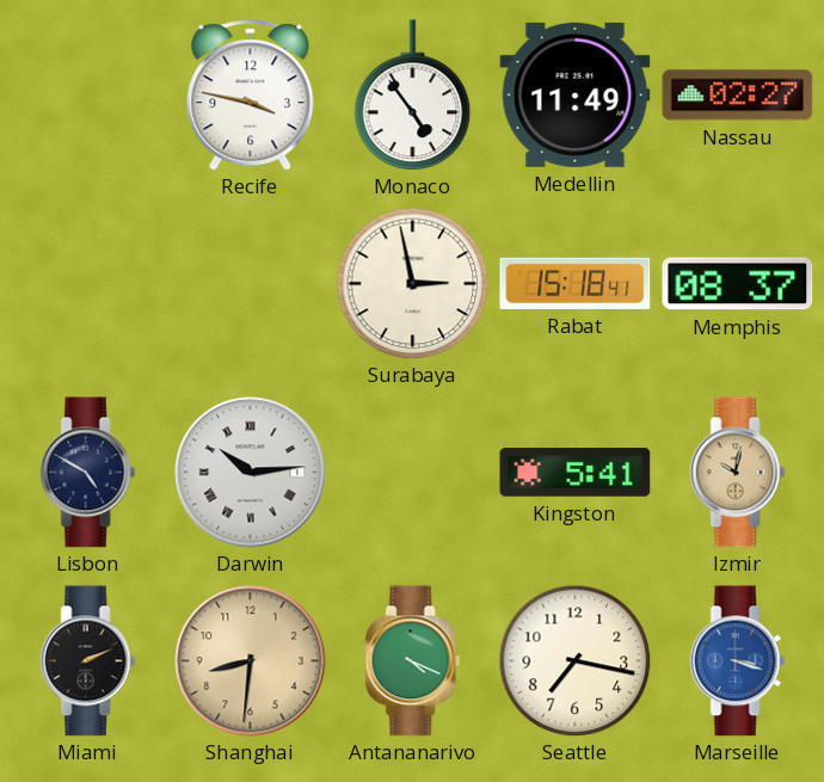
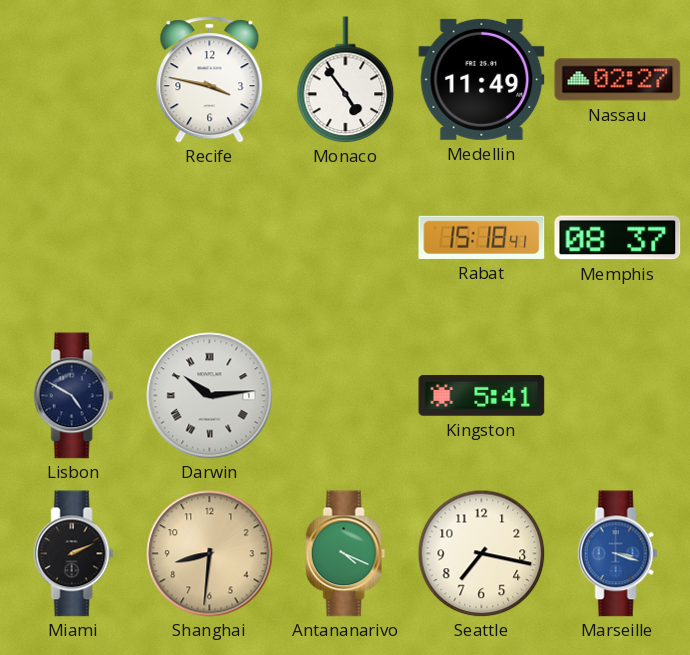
Surabaya: 2:58 -> none
Izmir: 10:02 -> none
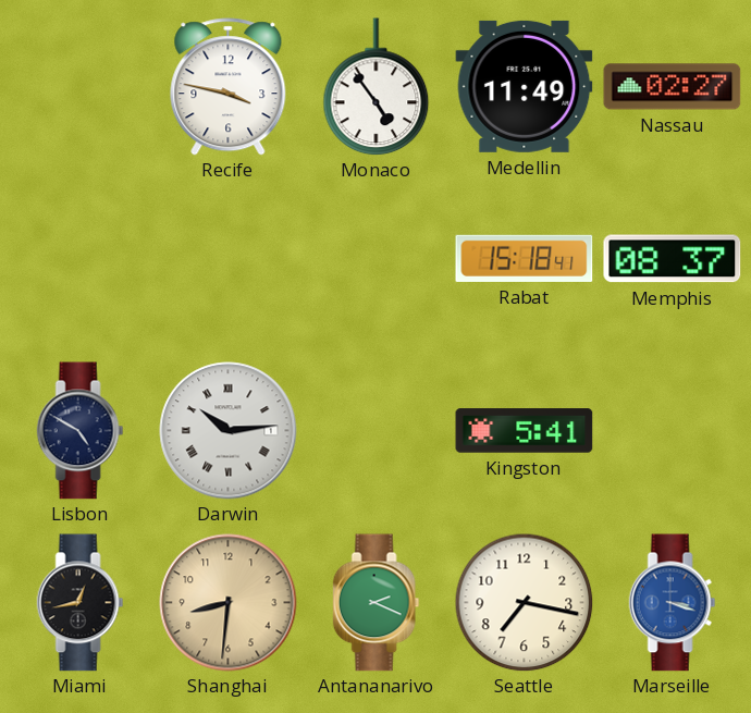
Miami: 2:11 -> 12:43
Antananarivo: 4:19 -> 2:19
